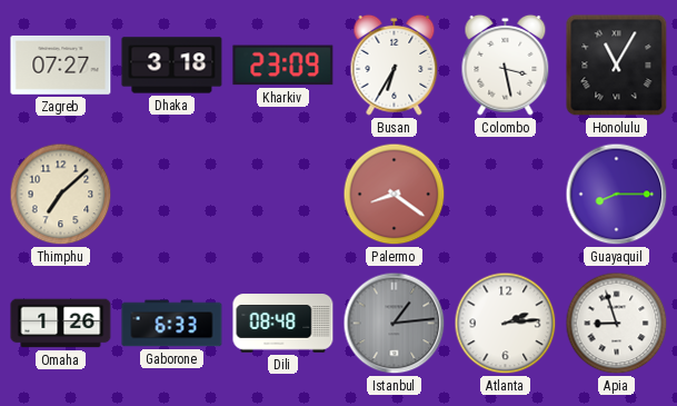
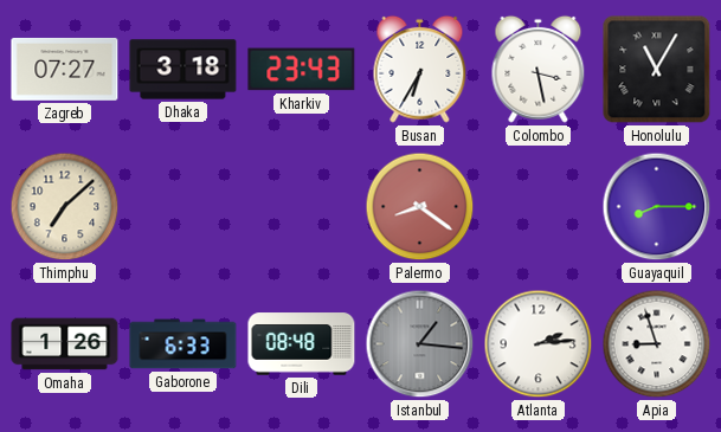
Kharkiv: 23:09 -> 23:43
Istanbul: 1:14 -> 1:16
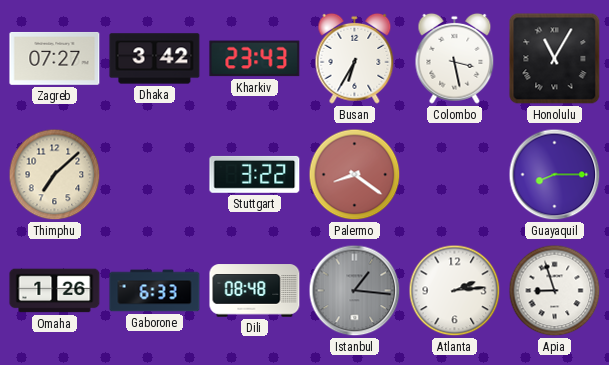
Dhaka: 3:18 -> 3:42
Stuttgart: none -> 3:22
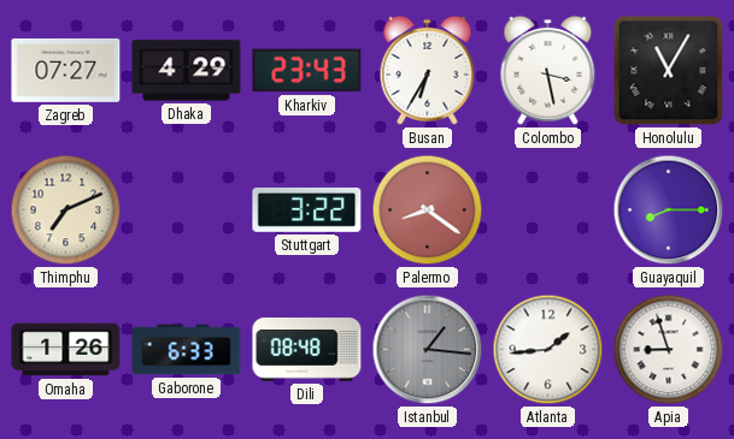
Dhaka: 3:42 -> 4:29
Thimphu: 7:08 -> 7:11
Atlanta: 2:14 -> 1:44
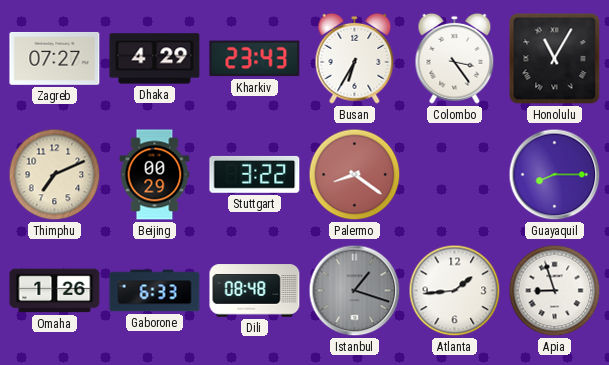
Colombo: 3:28 -> 3:24
Beijing: none -> 00:29
Istanbul: 1:16 -> 1:18
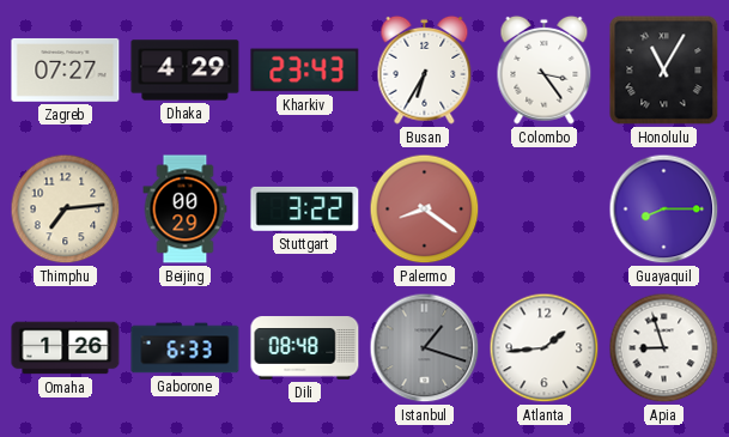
Thimphu: 7:11 -> 7:14
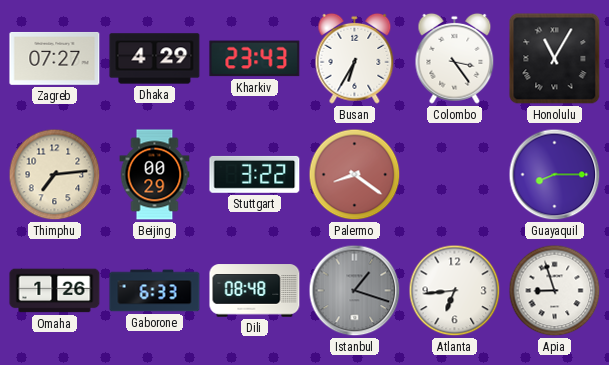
Atlanta: 1:44 -> 6:44
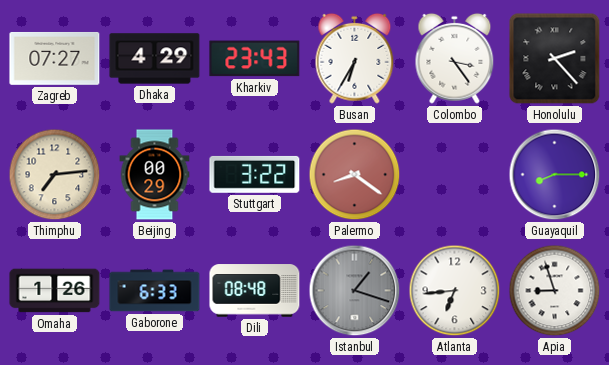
Honolulu: 11:05 -> 2:23
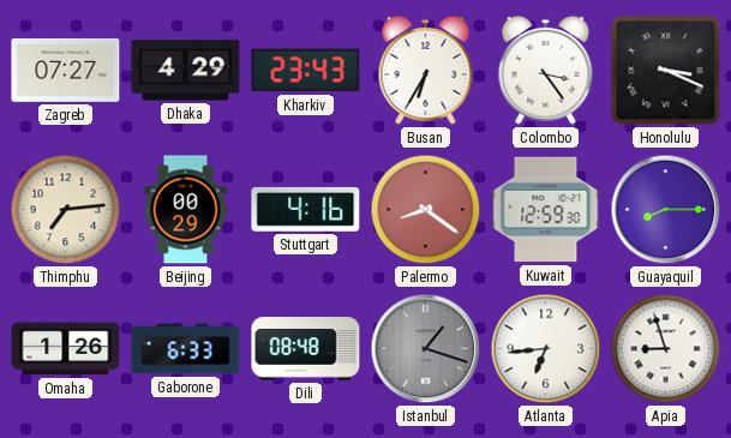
Honolulu: 2:23 -> 3:19
Stuttgart: 3:22 -> 4:16
Kuwait: none -> 12:59
